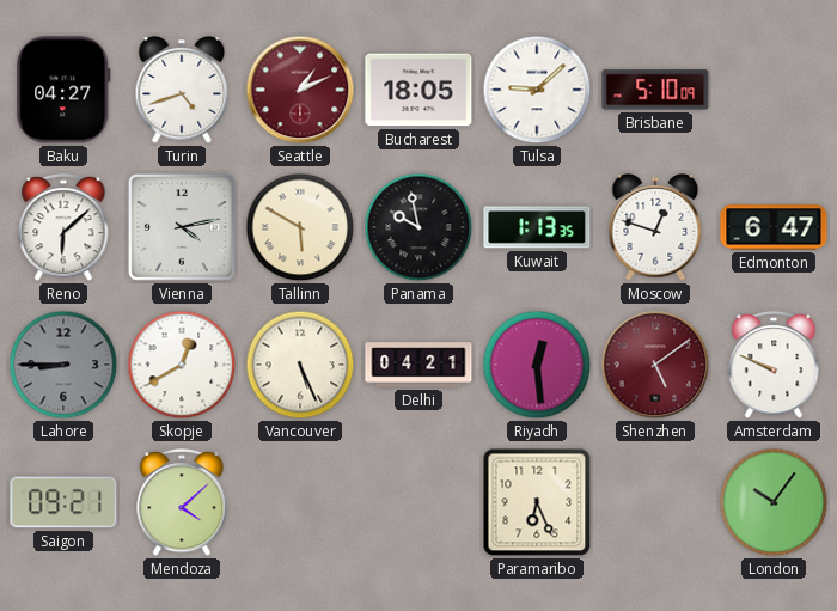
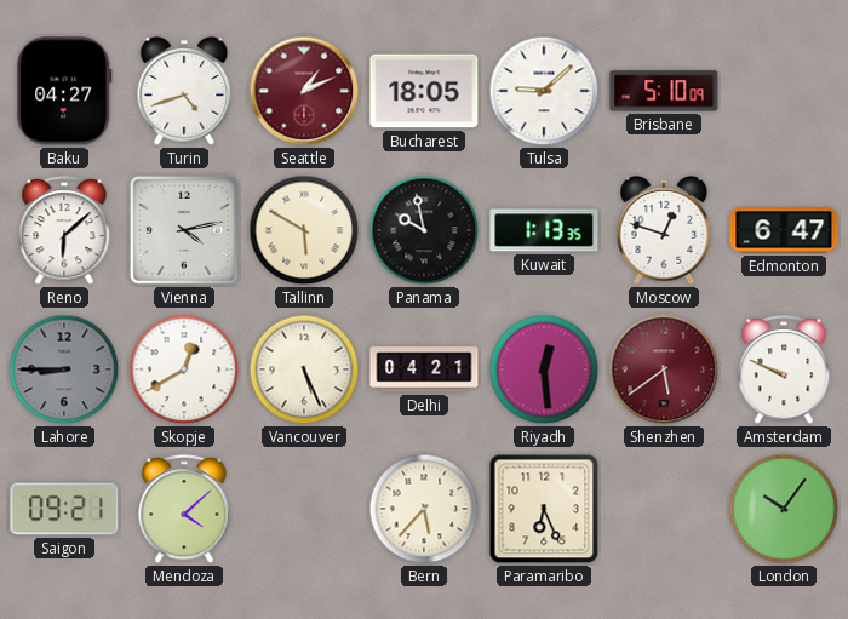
Shenzhen: 5:09 -> 5:39
Bern: none -> 5:37
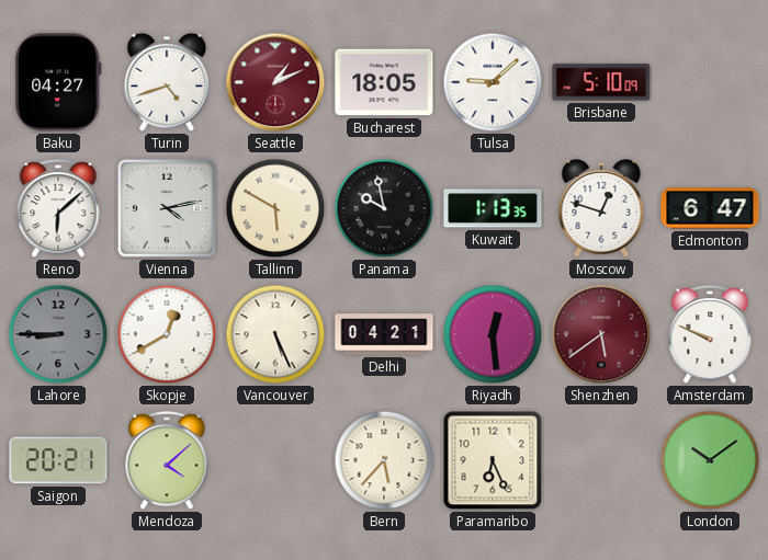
Saigon: 09:21 -> 20:21
London: 10:06 -> 10:09
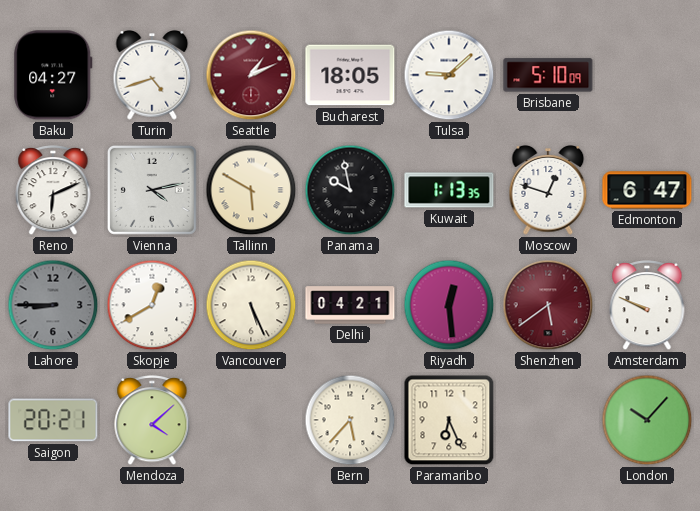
Reno: 6:08 -> 6:11
London: 10:09 -> 10:07
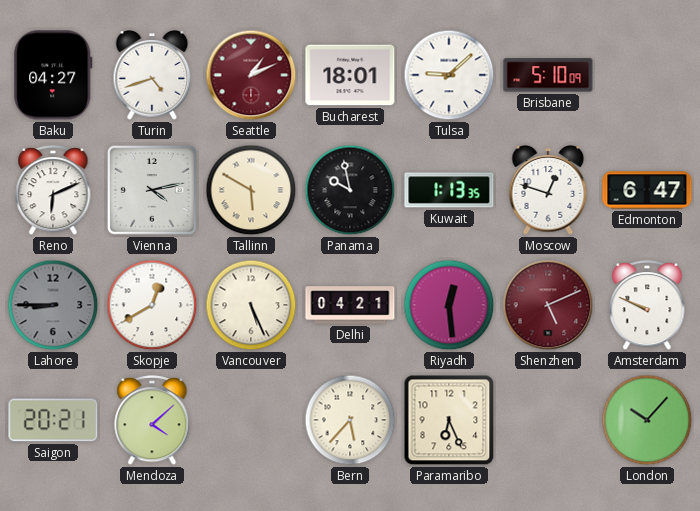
Bucharest: 18:05 -> 18:01
Shenzhen: 5:39 -> 5:11
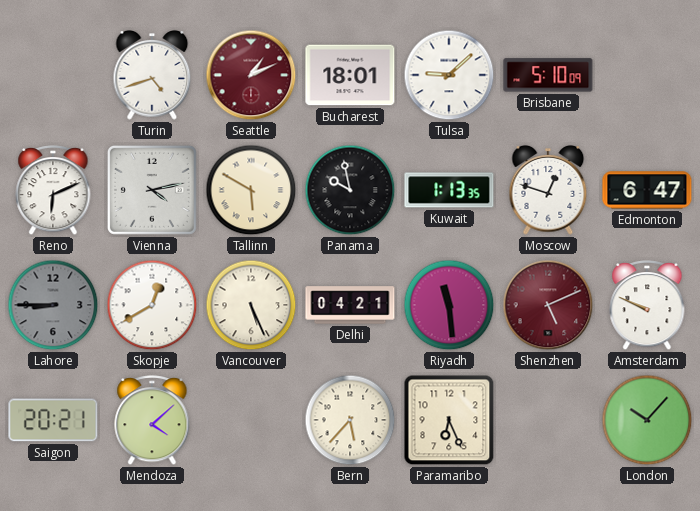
Baku: 04:27 -> none
Riyadh: 12:29 -> 11:29
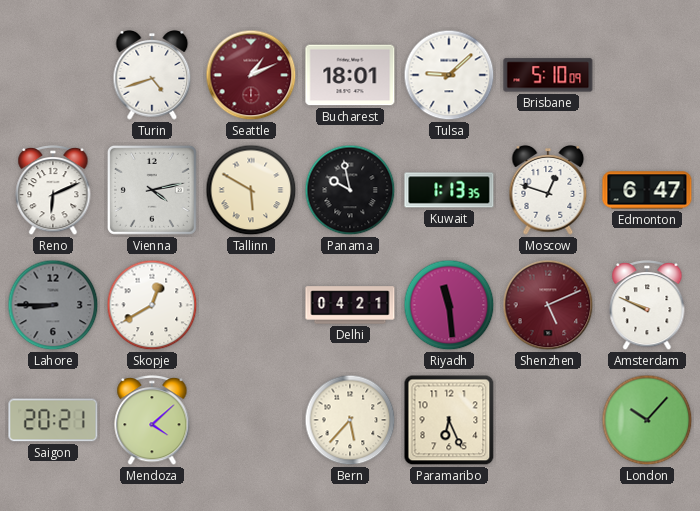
Vancouver: 5:26 -> none
